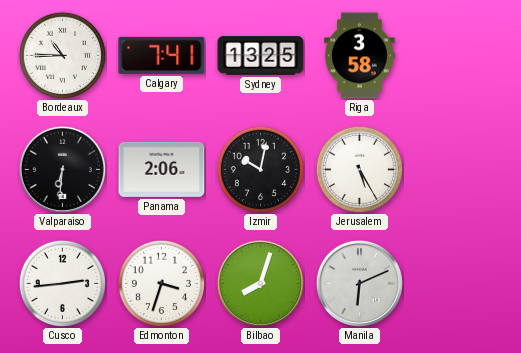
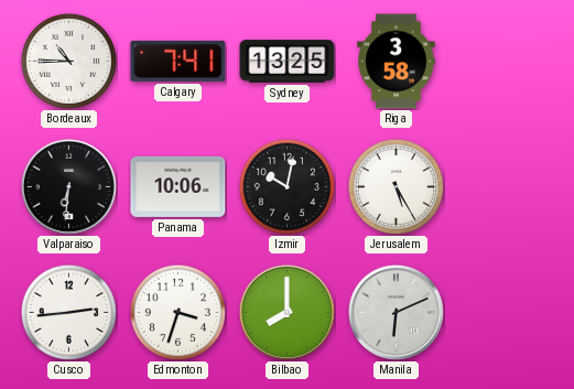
Panama: 2:06 -> 10:06
Bilbao: 8:03 -> 8:00
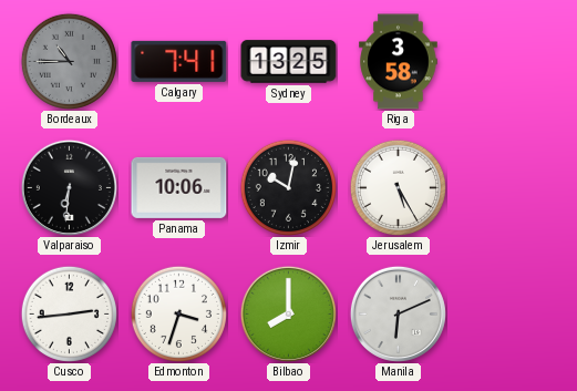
Bordeaux dial: white -> grey
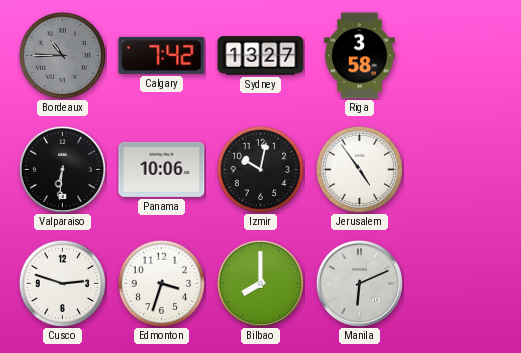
Calgary: 7:41 -> 7:42
Sydney: 13:25 -> 13:27
Jerusalem: 5:25 -> 4:54
Cusco: 2:44 -> 2:48
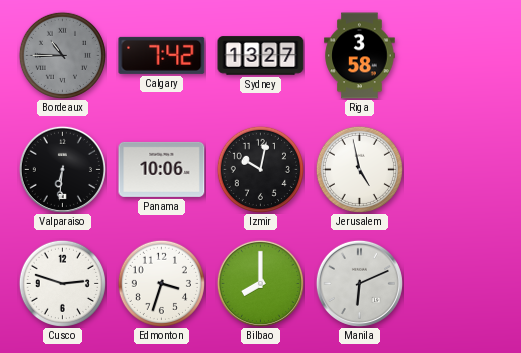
Jerusalem: 4:54 -> 4:58
